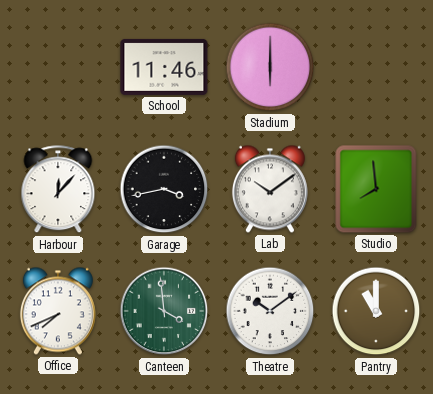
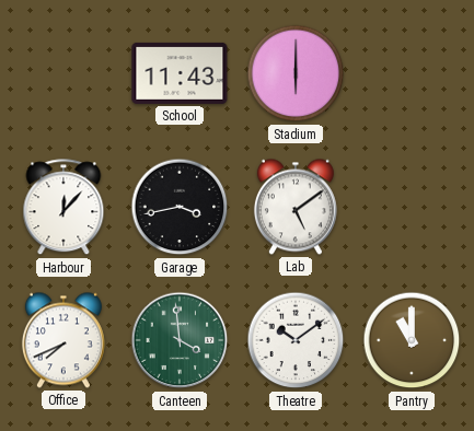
School: 11:46 -> 11:43
Lab: 10:09 -> 5:09
Studio: 7:59 -> none
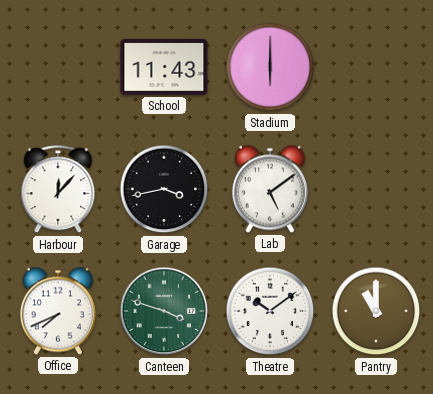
Canteen: 3:59 -> 3:48
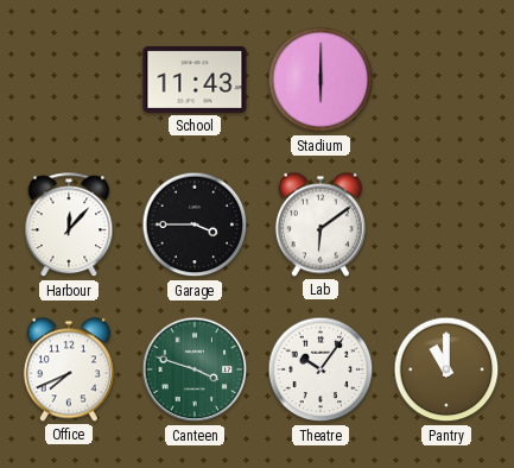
Garage: 3:43 -> 3:45
Lab: 5:09 -> 6:09
Theatre: 10:09 -> 10:06
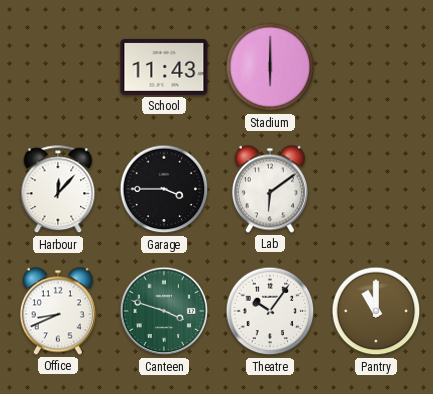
Office: 7:41 -> 8:41
